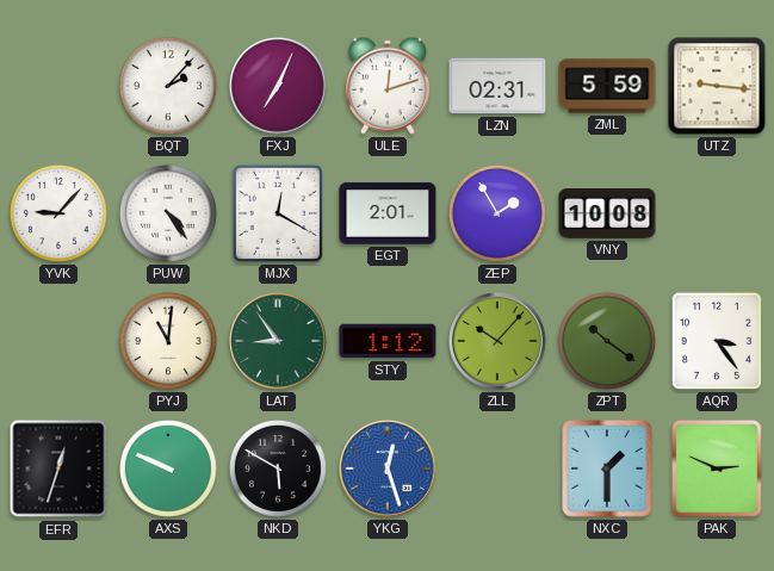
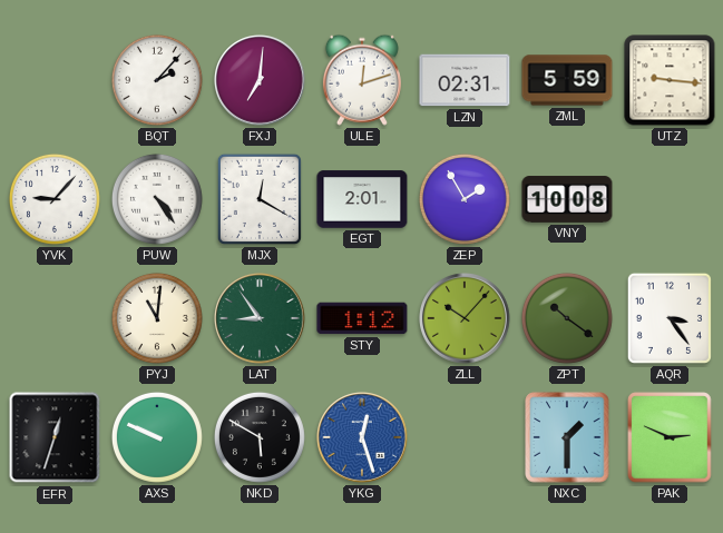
FXJ: 7:04 -> 7:01
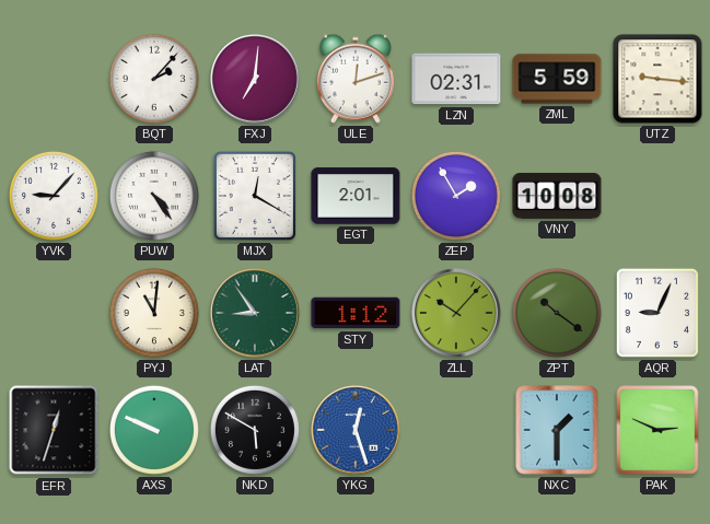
AQR: 3:24 -> 9:04
